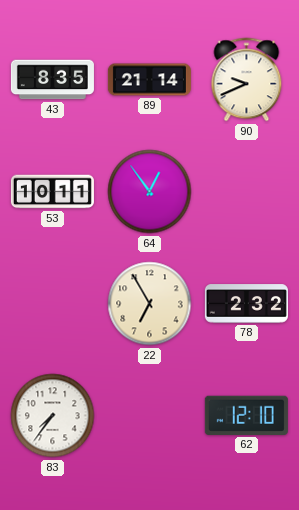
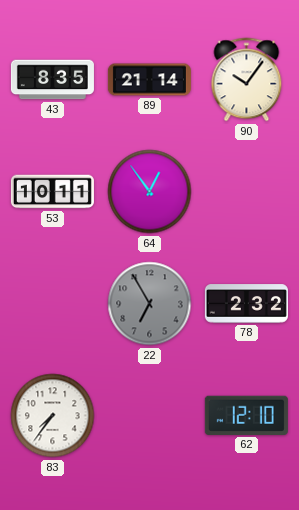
90: 9:41 -> 10:06
22 dial: cream -> grey
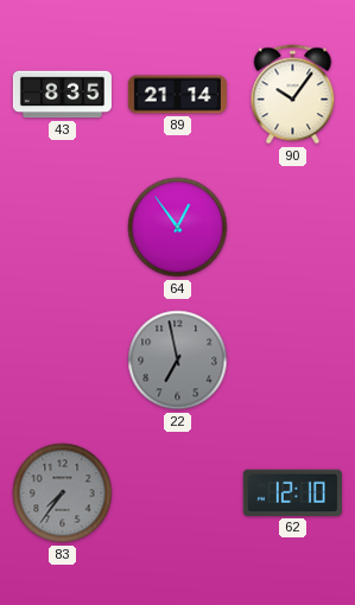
53: 10:11 -> none
22: 6:55 -> 6:58
78: 2:32 -> none
83 dial: white -> grey
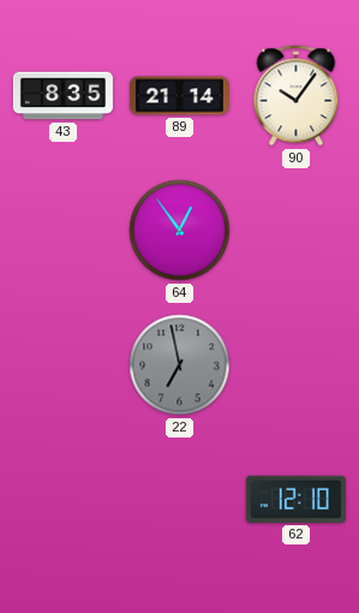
83: 7:36 -> none
